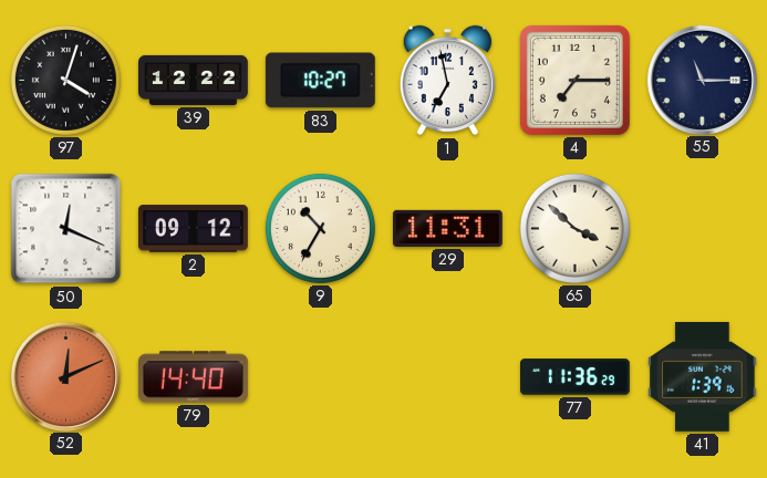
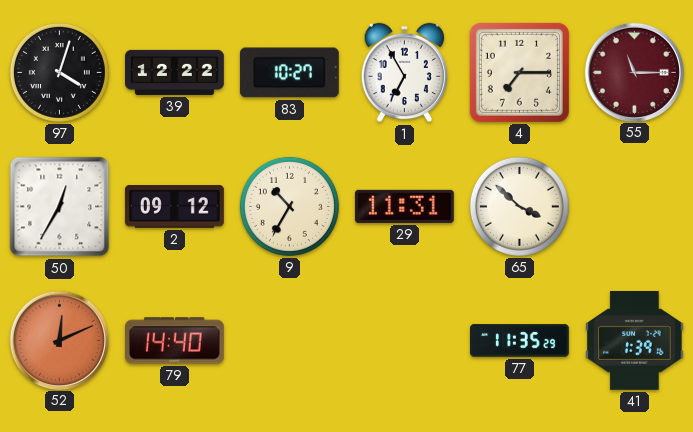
1: 6:58 -> 6:55
55 dial: navy -> burgundy
50: 12:19 -> 12:35
77: 11:36 -> 11:35
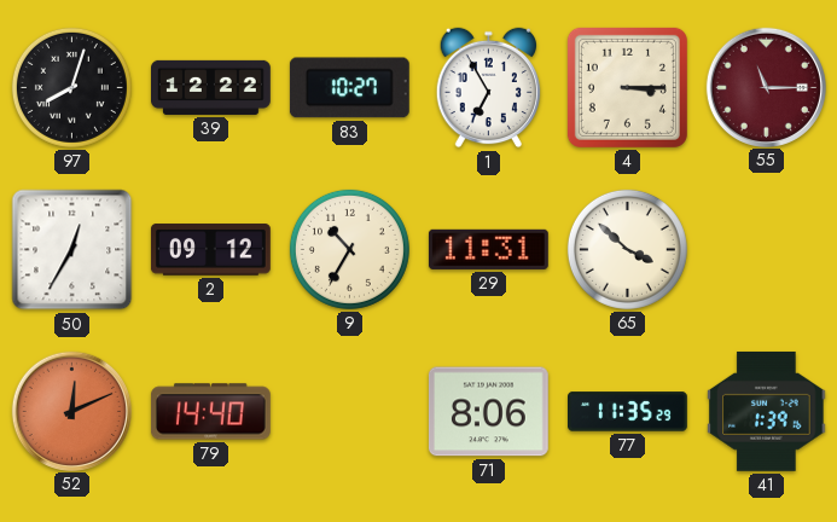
97: 4:03 -> 8:03
4: 7:15 -> 3:15
71: none -> 8:06
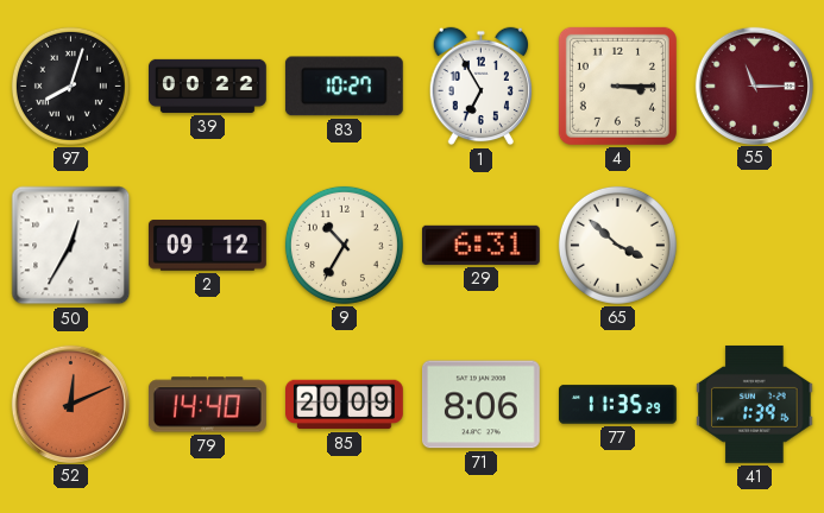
39: 12:22 -> 00:22
29: 11:31 -> 6:31
85: none -> 20:09
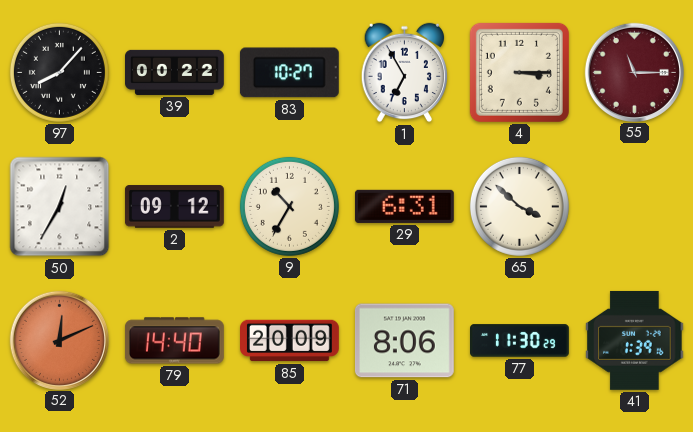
97: 8:03 -> 8:07
77: 11:35 -> 11:30
